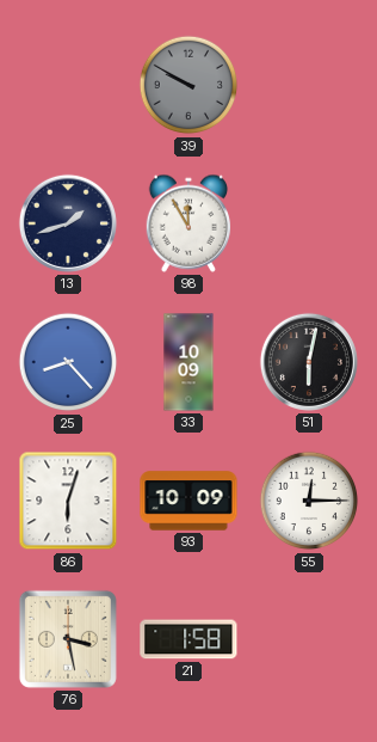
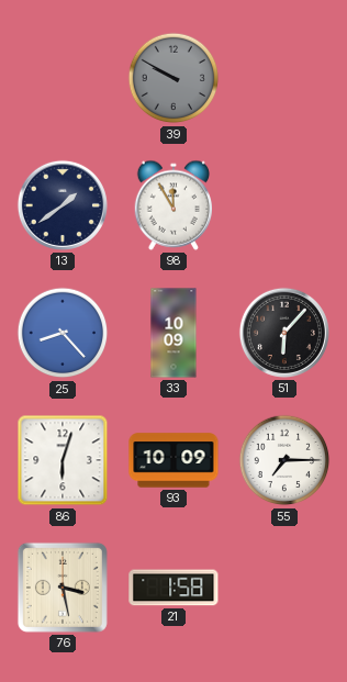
13: 1:42 -> 1:39
51: 6:02 -> 6:07
55: 12:15 -> 7:15
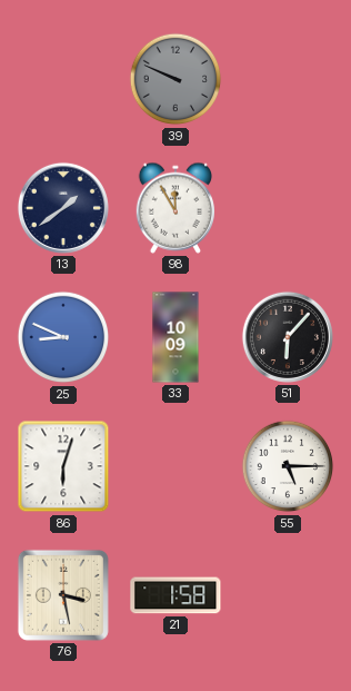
39: 9:50 -> 9:49
25: 8:23 -> 8:49
93: 10:09 -> none
55: 7:15 -> 5:15
